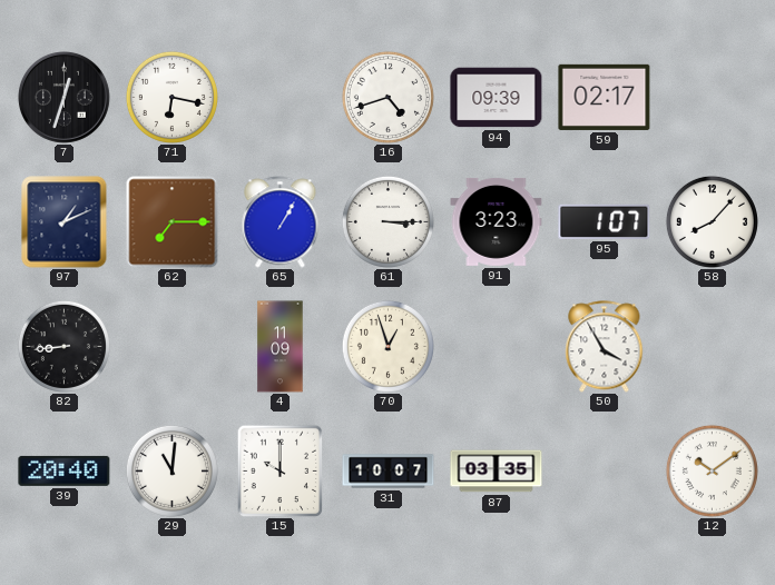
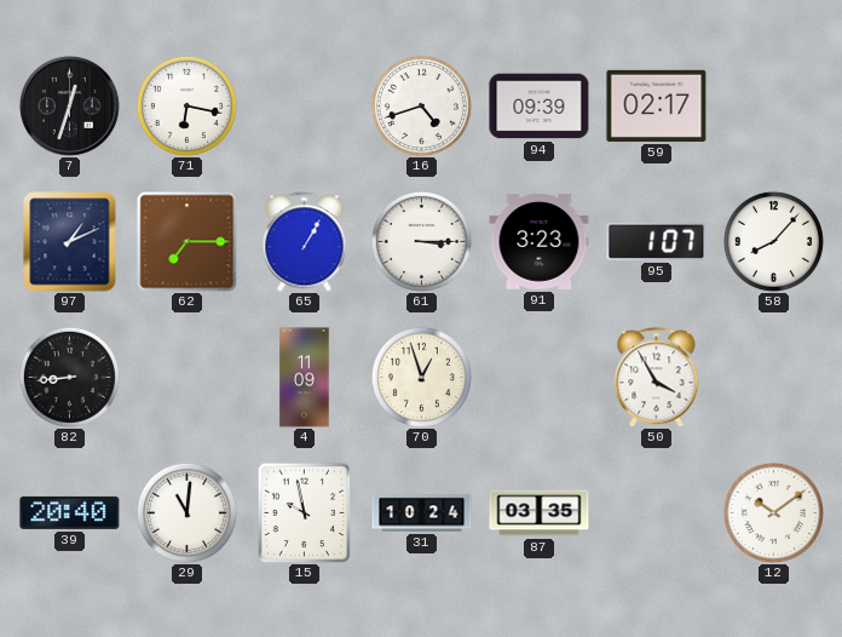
15: 10:00 -> 9:58
31: 10:07 -> 10:24
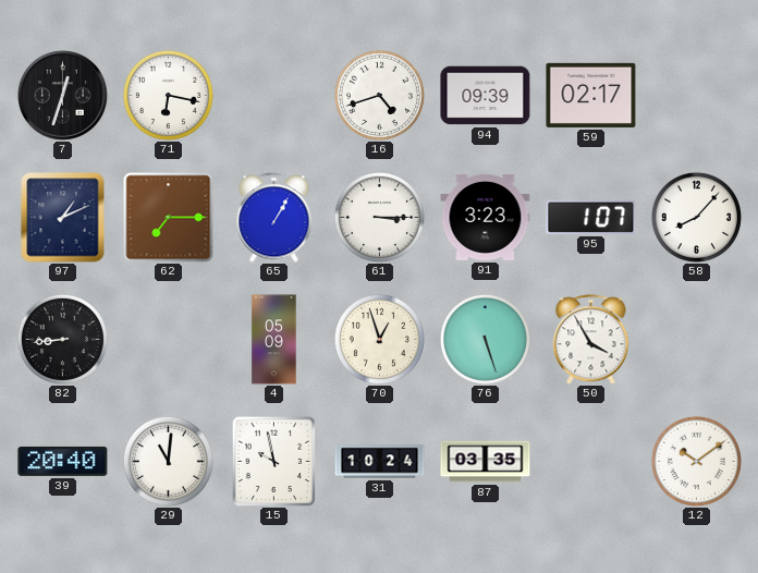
4: 11:09 -> 05:09
76: none -> 5:27
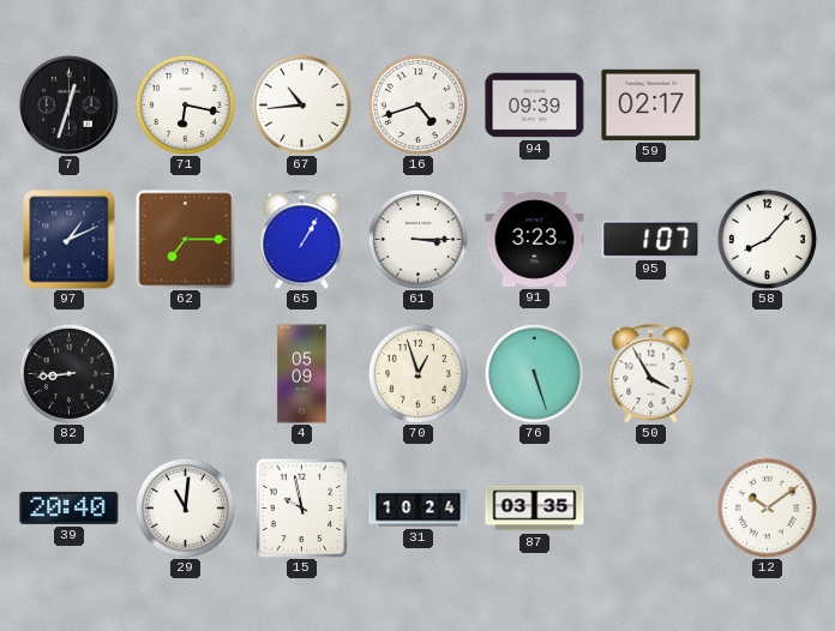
67: none -> 10:44
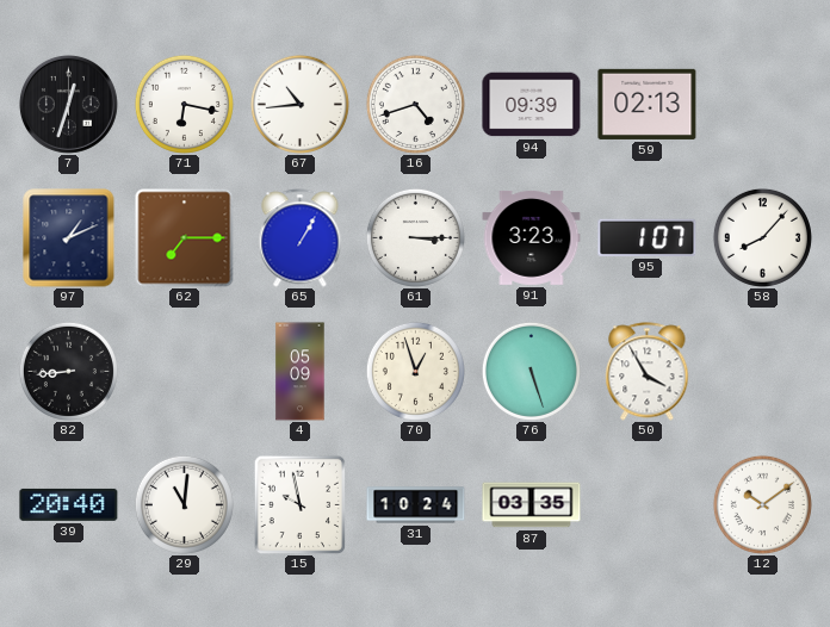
59: 02:17 -> 02:13
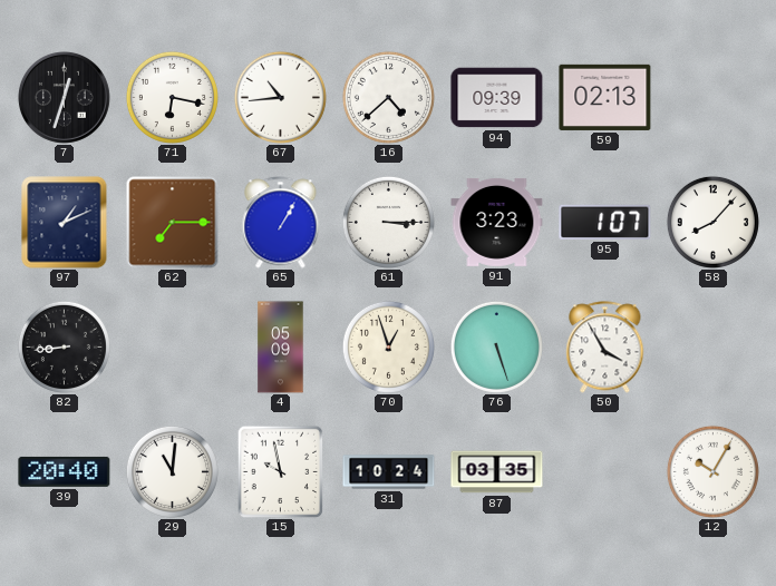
16: 4:42 -> 4:38
12: 10:09 -> 10:05
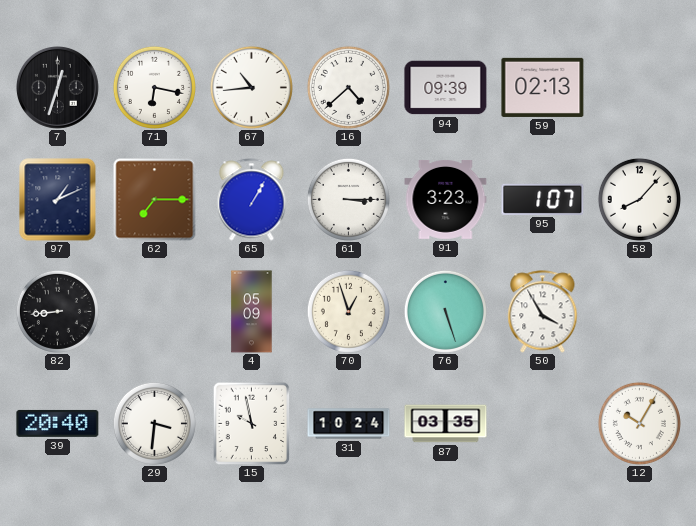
29: 11:01 -> 3:31
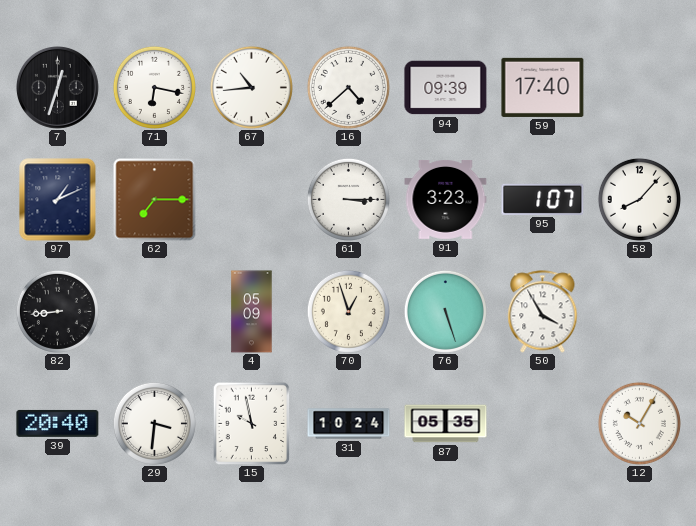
59: 02:13 -> 17:40
65: 1:05 -> none
87: 03:35 -> 05:35
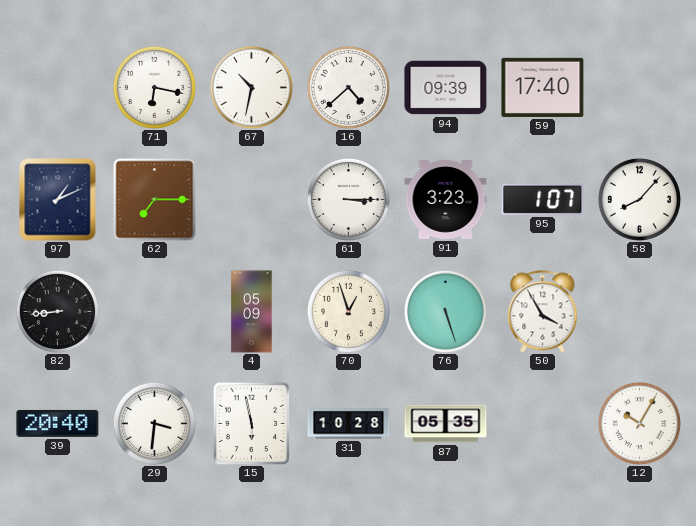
7: 12:33 -> none
67: 10:44 -> 10:32
15: 9:58 -> 5:58
31: 10:24 -> 10:28
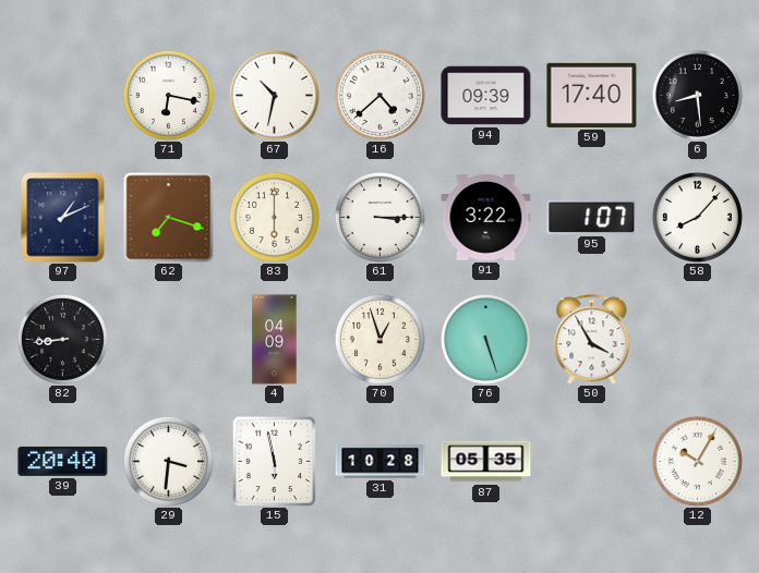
6: none -> 8:29
62: 7:15 -> 7:18
83: none -> 6:00
91: 3:23 -> 3:22
4: 05:09 -> 04:09
